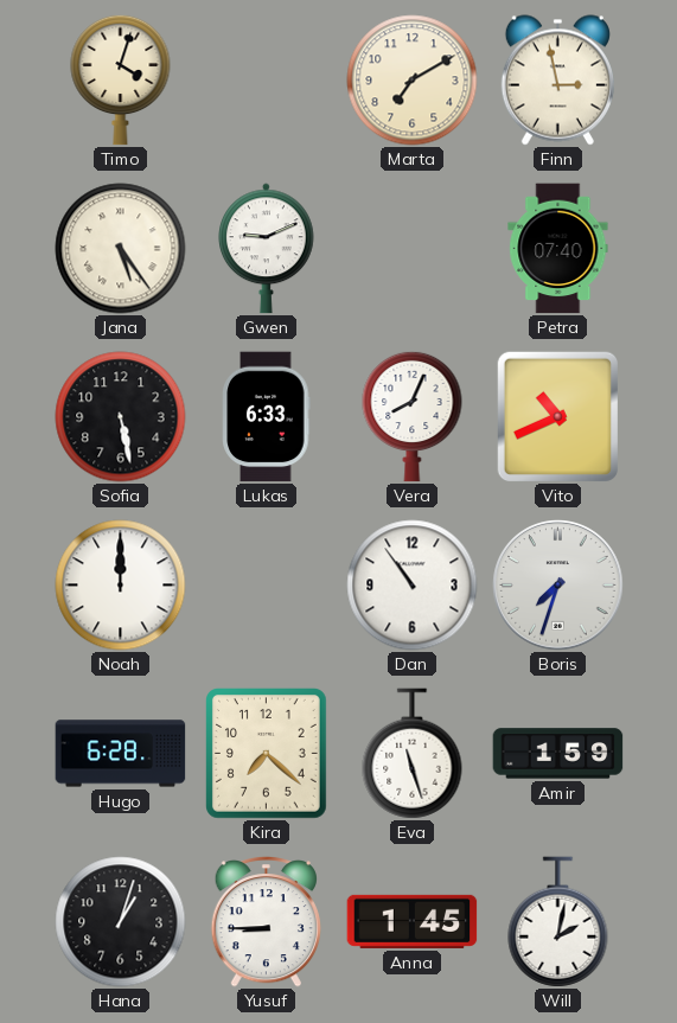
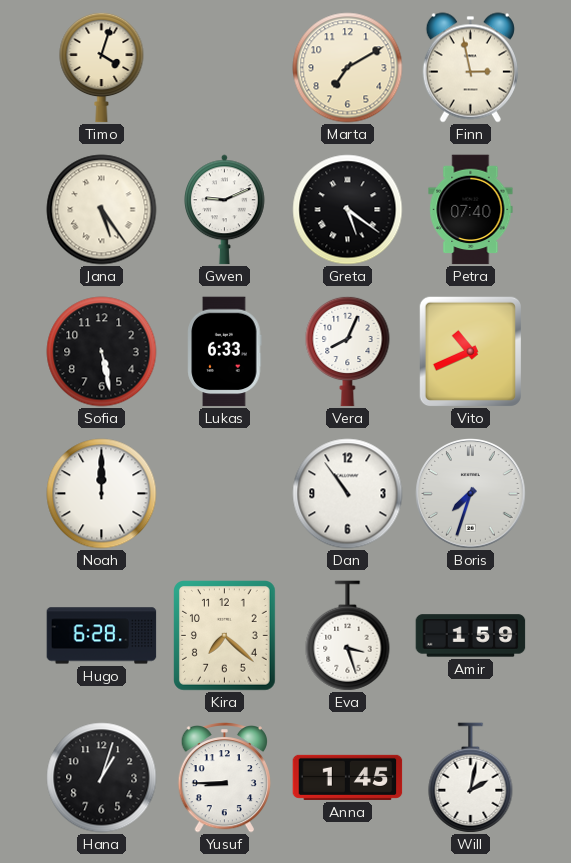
Greta: none -> 5:21
Eva: 11:27 -> 3:27
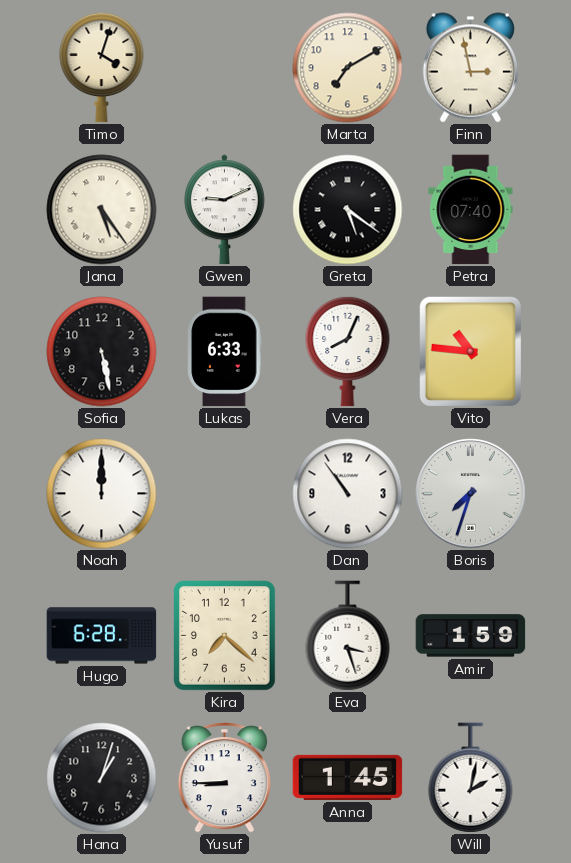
Vito: 10:41 -> 10:46
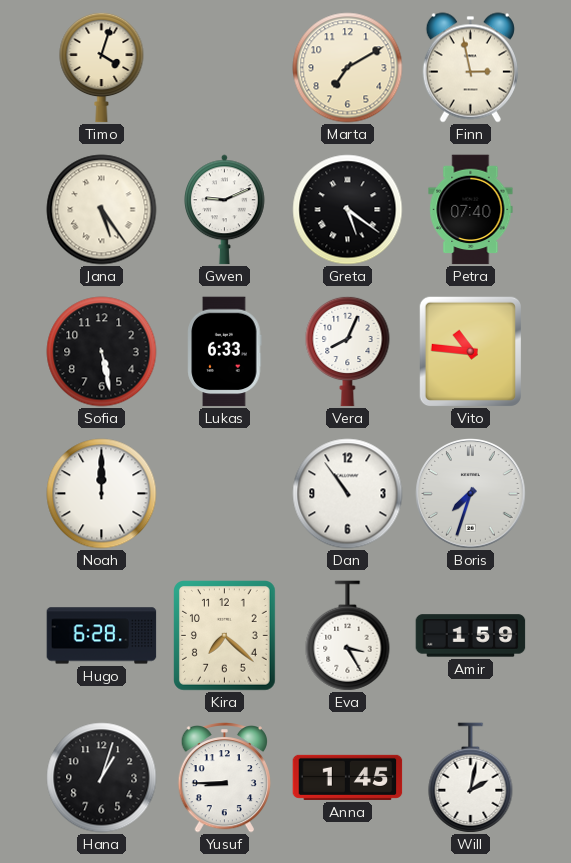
Eva: 3:27 -> 3:25
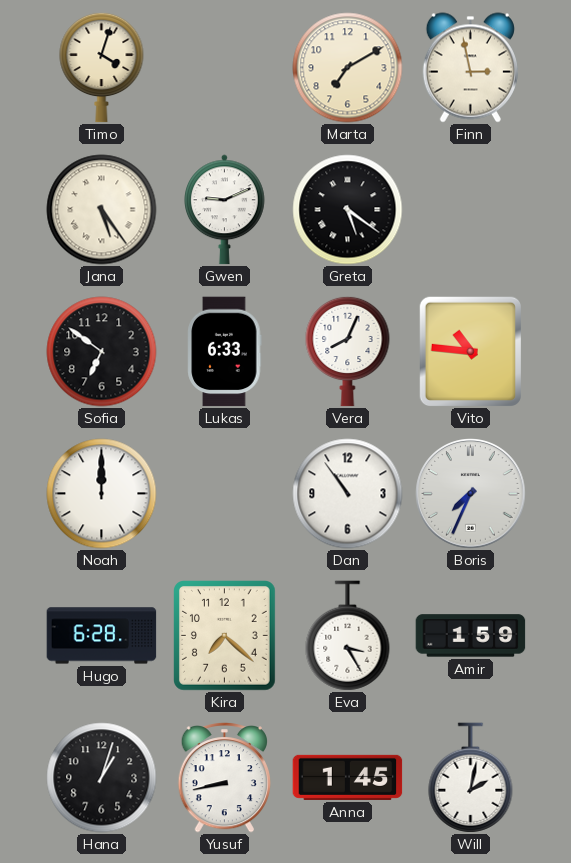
Petra: 07:40 -> none
Sofia: 5:28 -> 6:51
Boris: 7:33 -> 7:34
Yusuf: 8:45 -> 8:43
